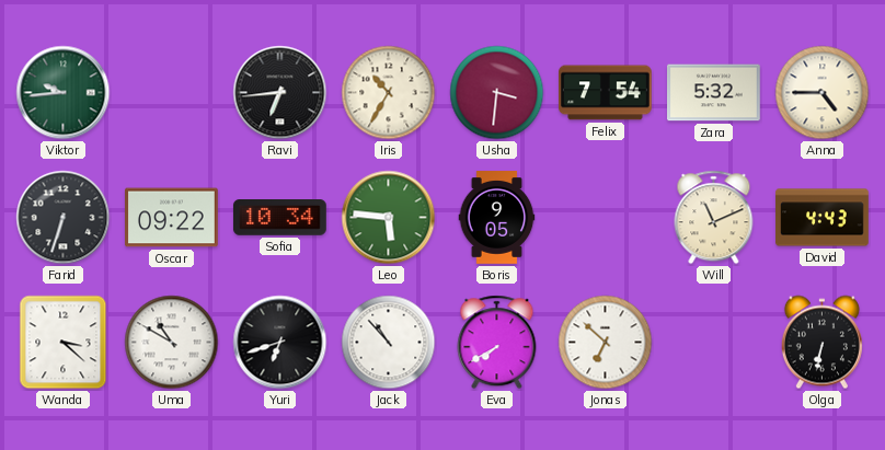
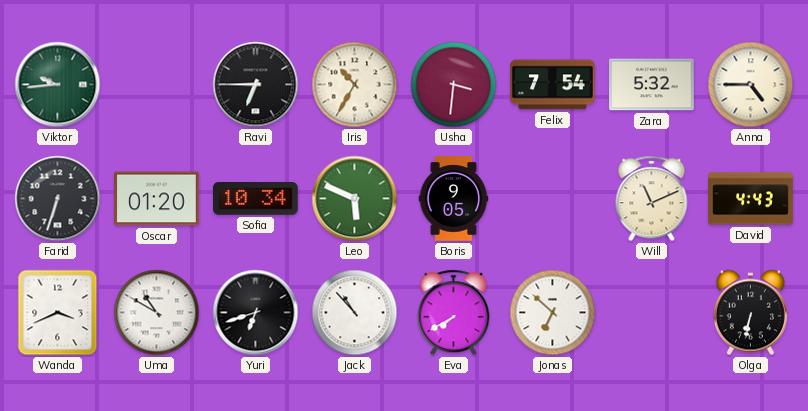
Ravi: 6:44 -> 6:45
Oscar: 09:22 -> 01:20
Leo: 5:46 -> 5:49
Wanda: 3:22 -> 3:41
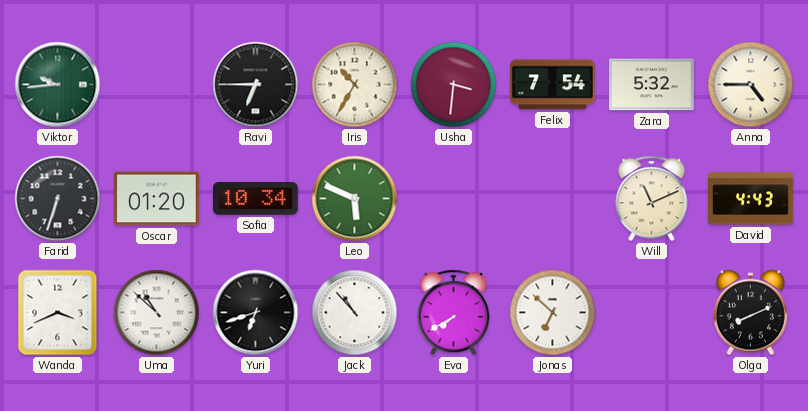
Boris: 9:05 -> none
Uma: 10:50 -> 10:52
Olga: 6:32 -> 8:11
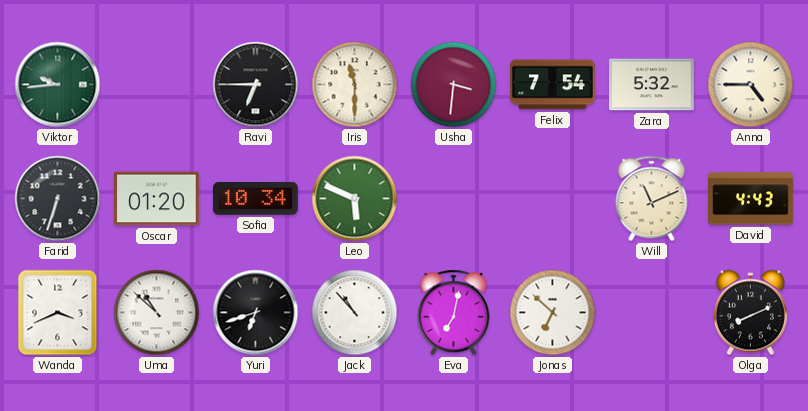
Iris: 10:35 -> 11:30
Eva: 7:40 -> 7:02
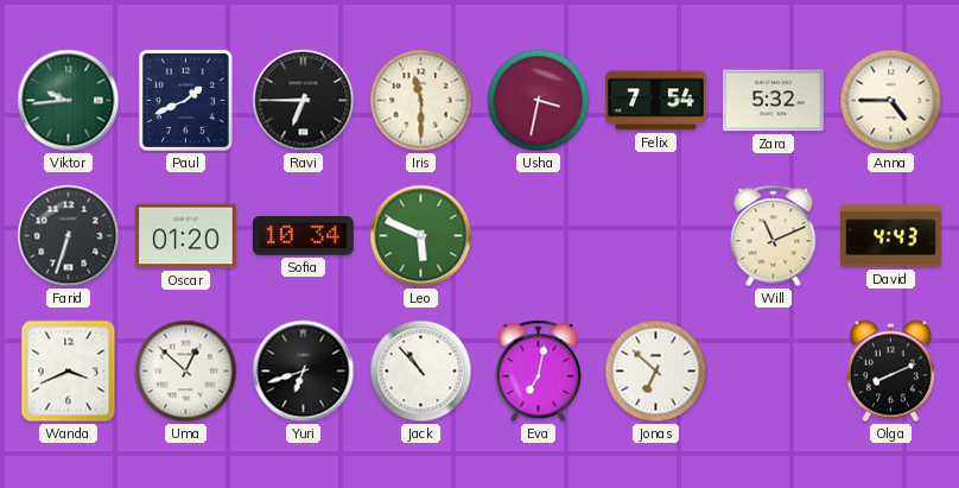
Paul: none -> 1:41
Usha: 3:31 -> 3:32
Uma: 10:52 -> 12:52
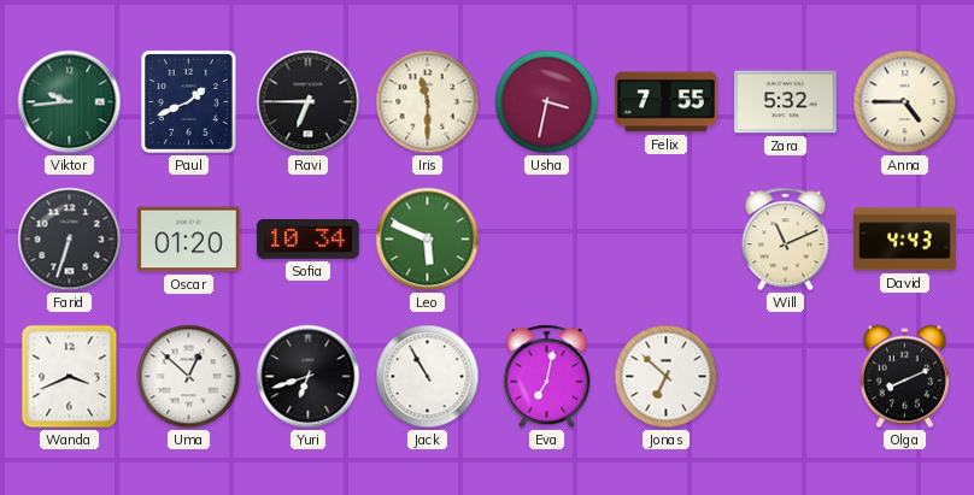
Felix: 7:54 -> 7:55
Jack: 10:53 -> 10:55
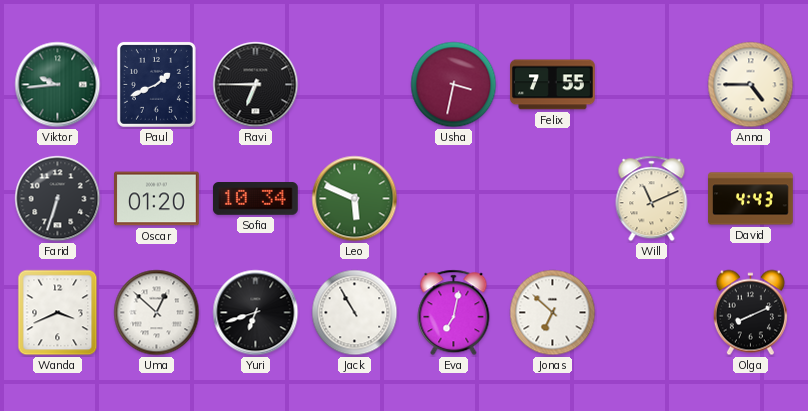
Iris: 11:30 -> none
Zara: 5:32 -> none
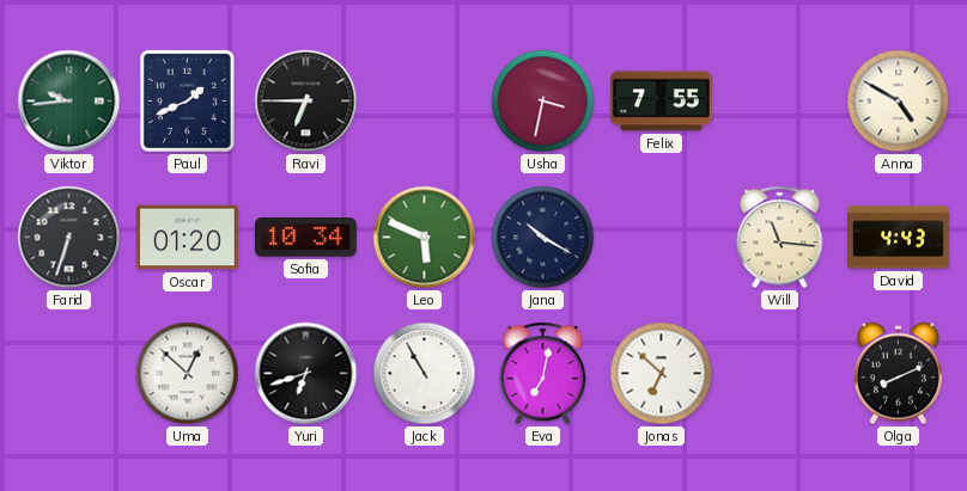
Anna: 4:45 -> 4:50
Jana: none -> 10:20
Will: 11:11 -> 11:16
Wanda: 3:41 -> none
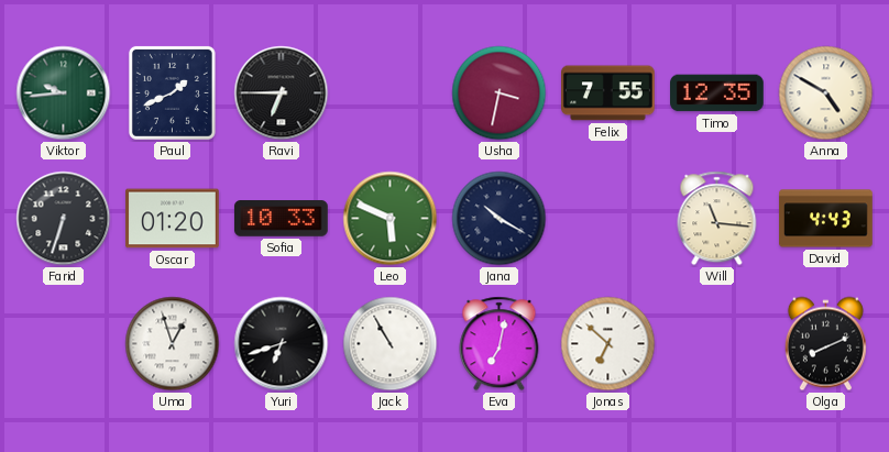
Timo: none -> 12:35
Sofia: 10:34 -> 10:33
Uma: 12:52 -> 12:57
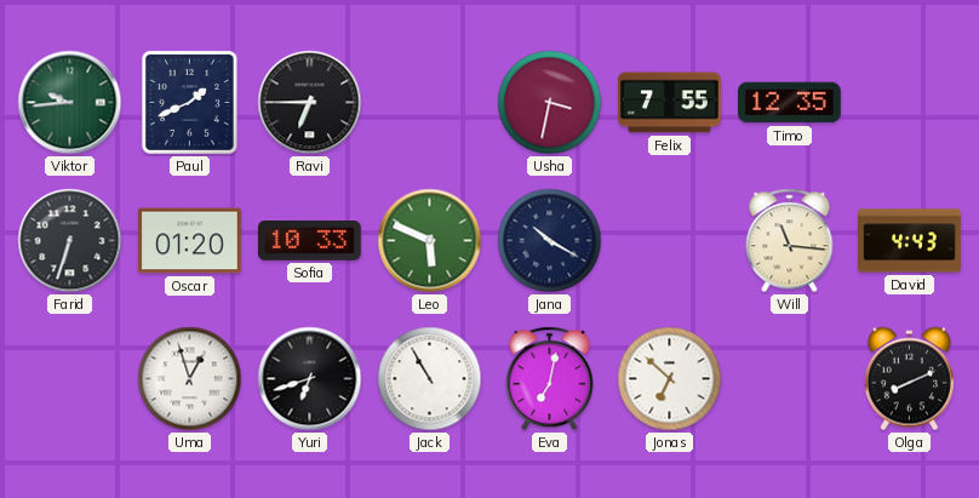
Anna: 4:50 -> none
